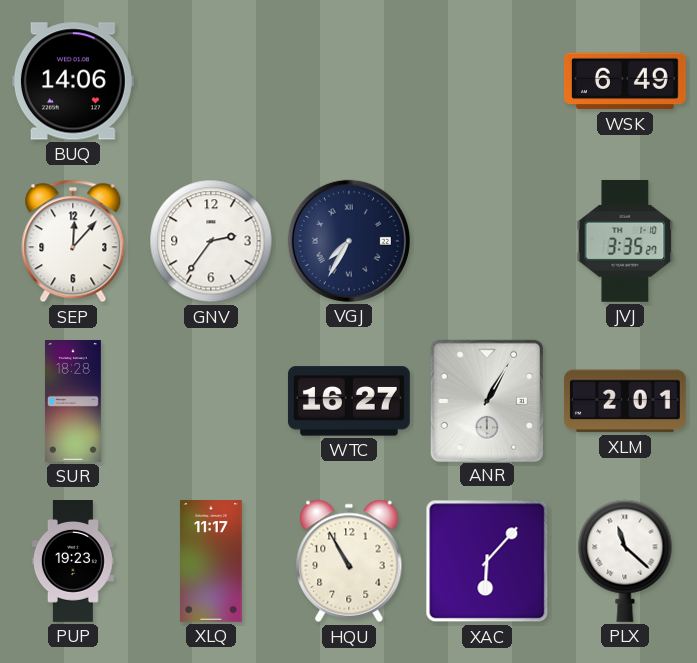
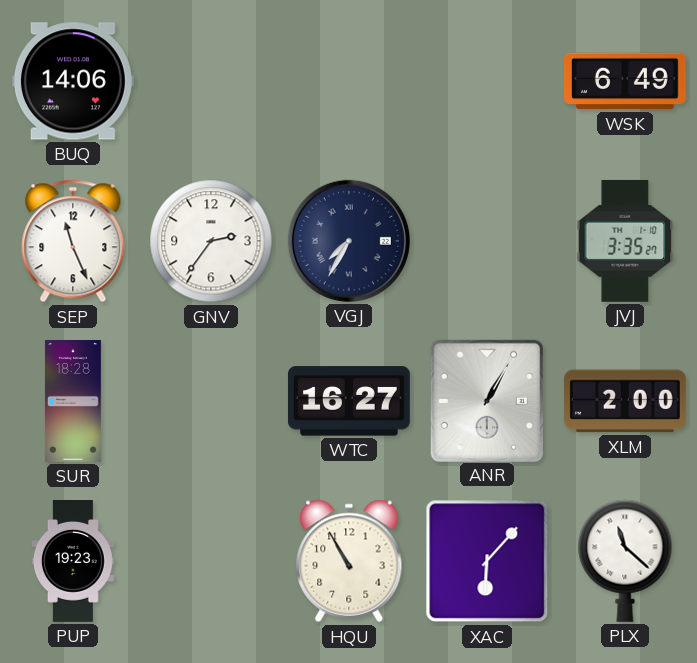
SEP: 12:07 -> 11:26
XLM: 2:01 -> 2:00
XLQ: 11:17 -> none
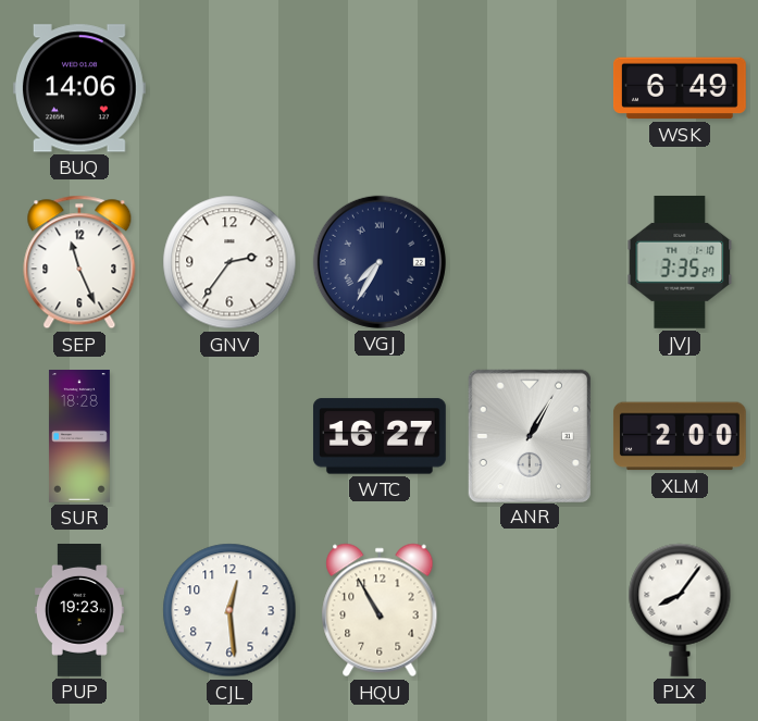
CJL: none -> 12:29
XAC: 6:07 -> none
PLX: 11:22 -> 8:06
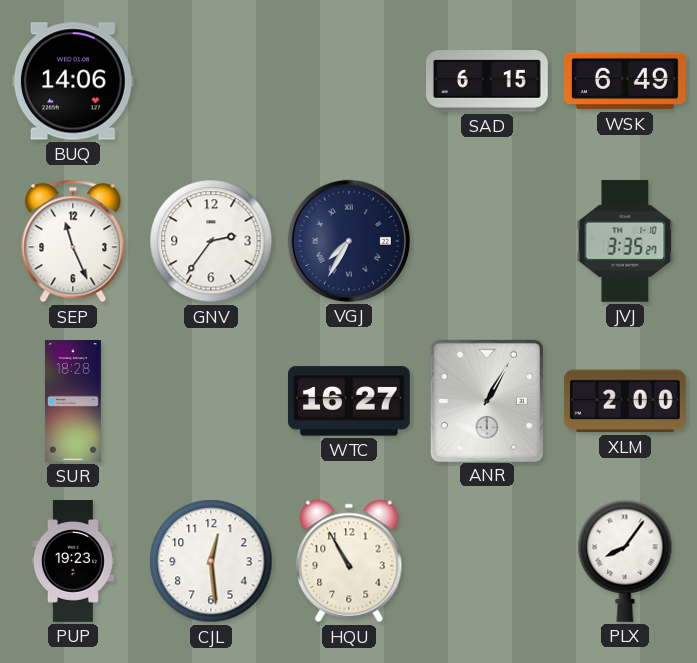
SAD: none -> 6:15
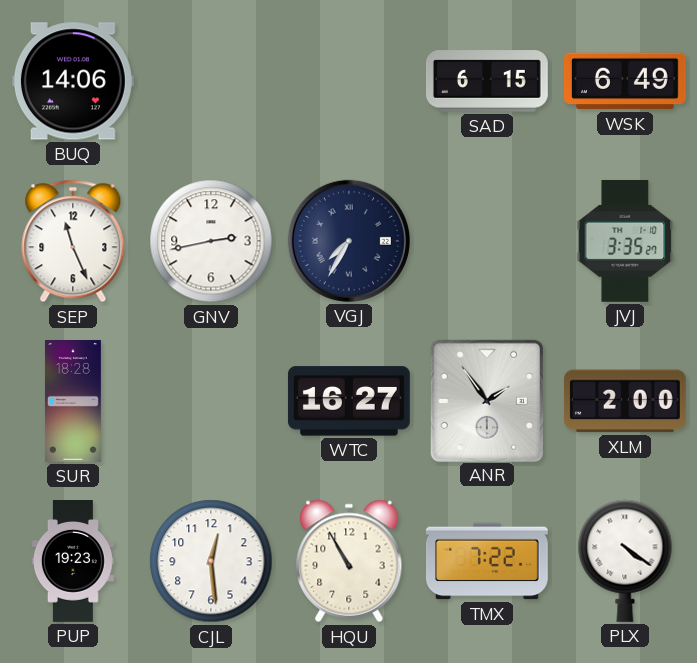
GNV: 2:36 -> 2:43
ANR: 1:05 -> 1:54
TMX: none -> 7:22
PLX: 8:06 -> 4:21
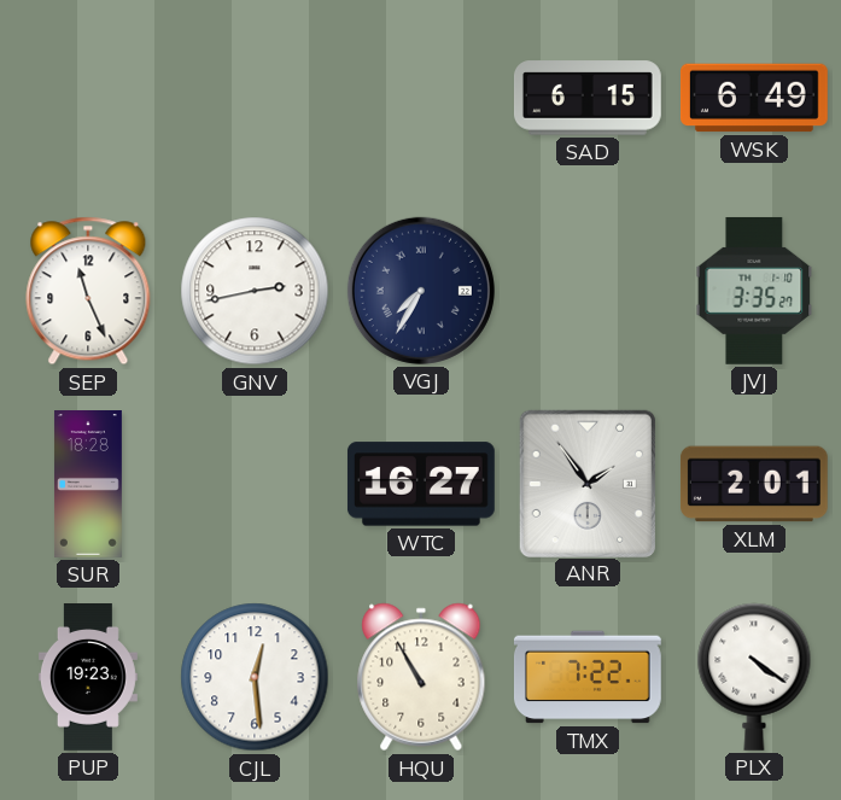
BUQ: 14:06 -> none
XLM: 2:00 -> 2:01
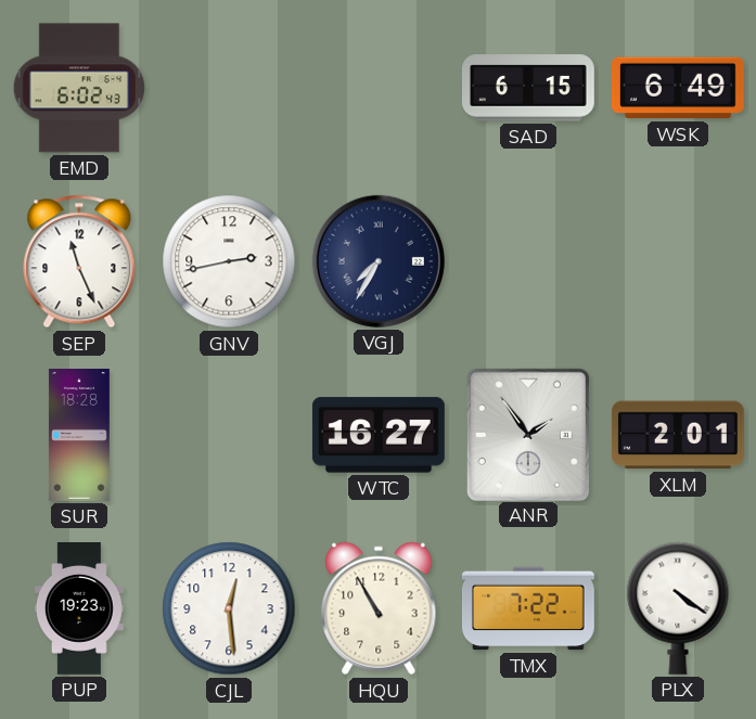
EMD: none -> 6:02
JVJ: 3:35 -> none
